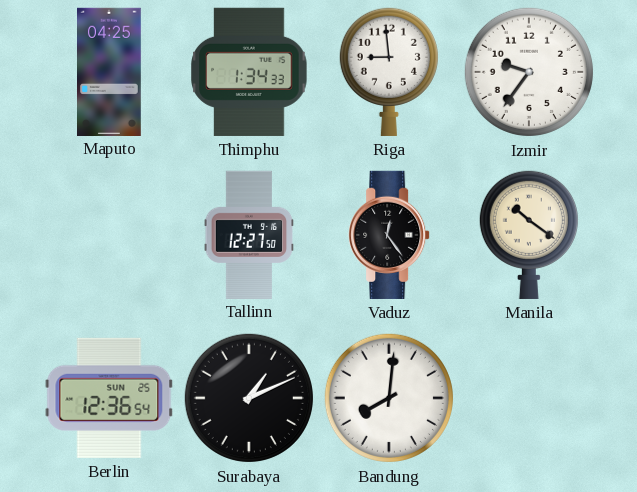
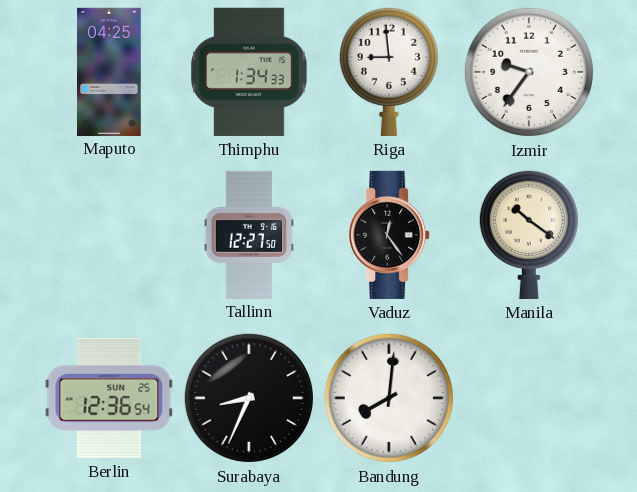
Surabaya: 1:11 -> 8:34
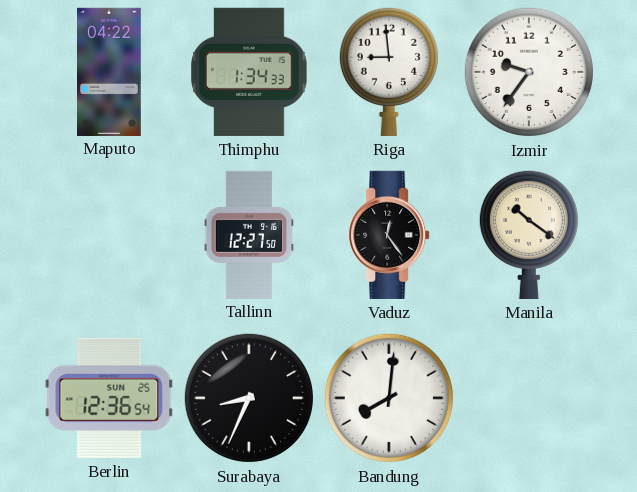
Maputo: 04:25 -> 04:22
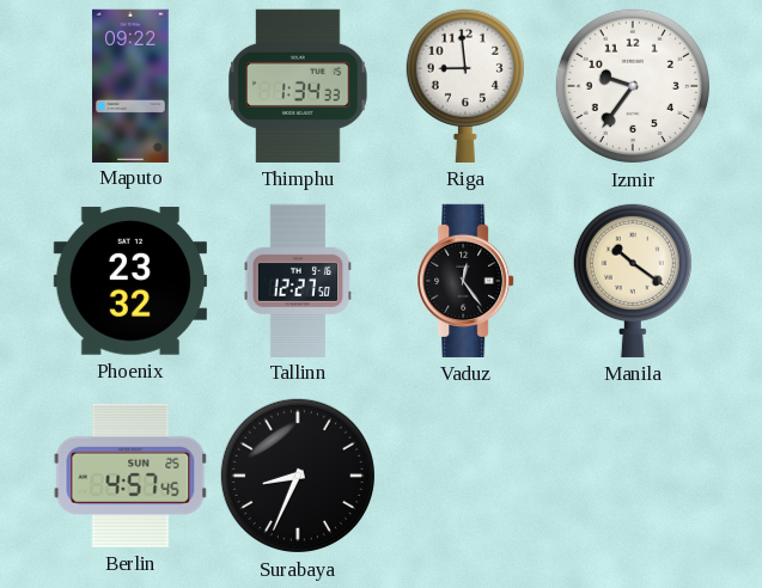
Maputo: 04:22 -> 09:22
Phoenix: none -> 23:32
Berlin: 12:36 -> 4:57
Bandung: 8:01 -> none
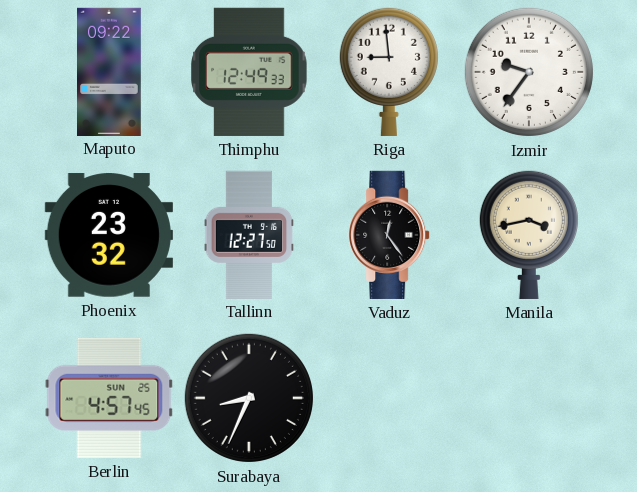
Thimphu: 1:34 -> 12:49
Manila: 10:21 -> 3:43
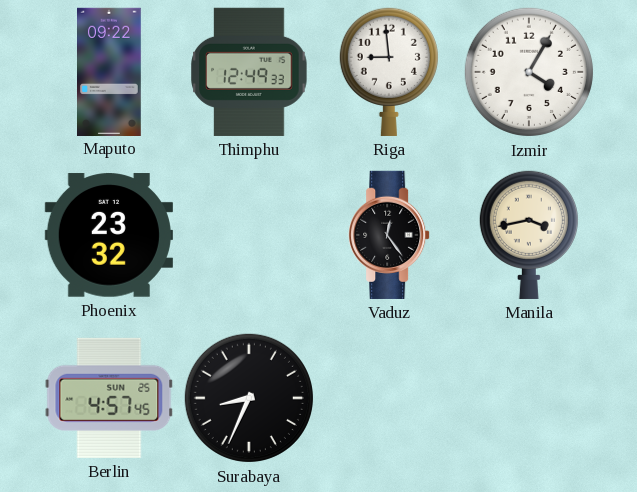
Izmir: 9:36 -> 4:05
Tallinn: 12:27 -> none
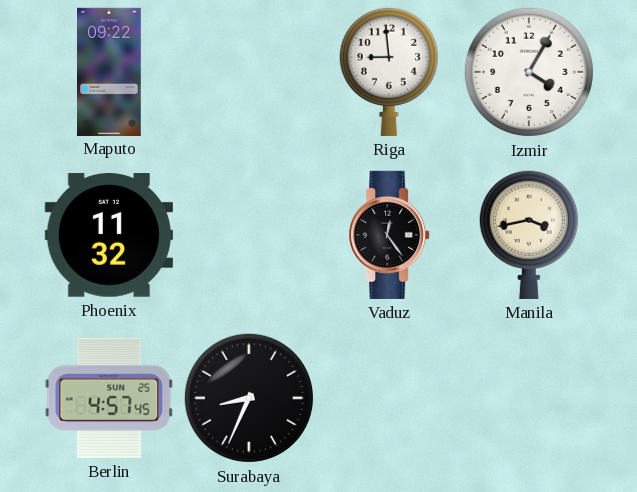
Thimphu: 12:49 -> none
Phoenix: 23:32 -> 11:32
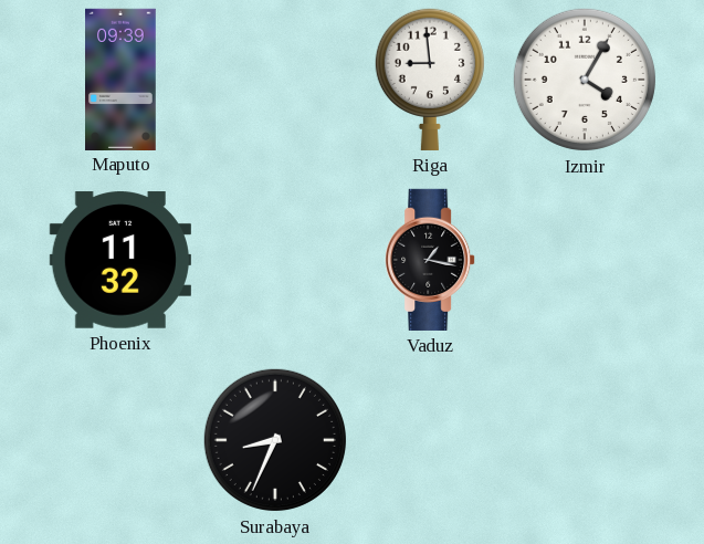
Maputo: 09:22 -> 09:39
Vaduz: 12:24 -> 1:17
Manila: 3:43 -> none
Berlin: 4:57 -> none
